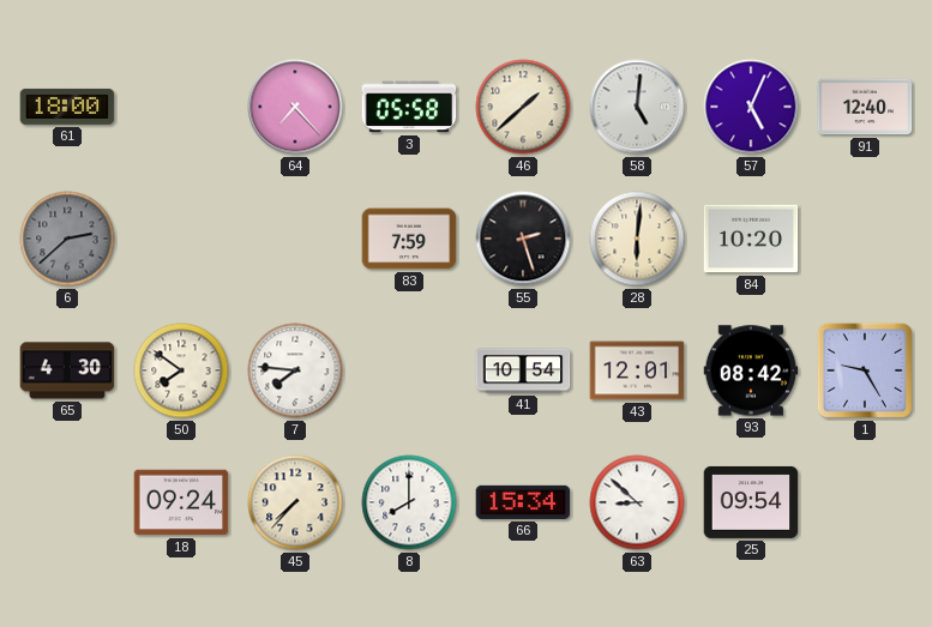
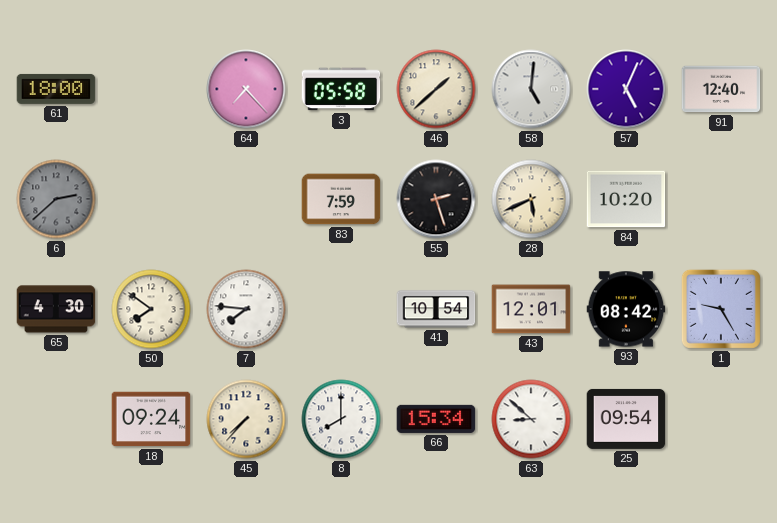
28: 6:01 -> 5:41
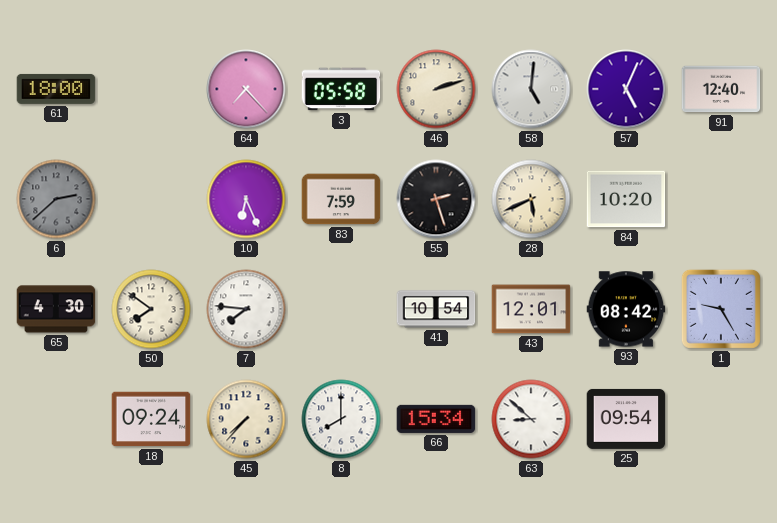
46: 1:38 -> 2:12
10: none -> 6:26
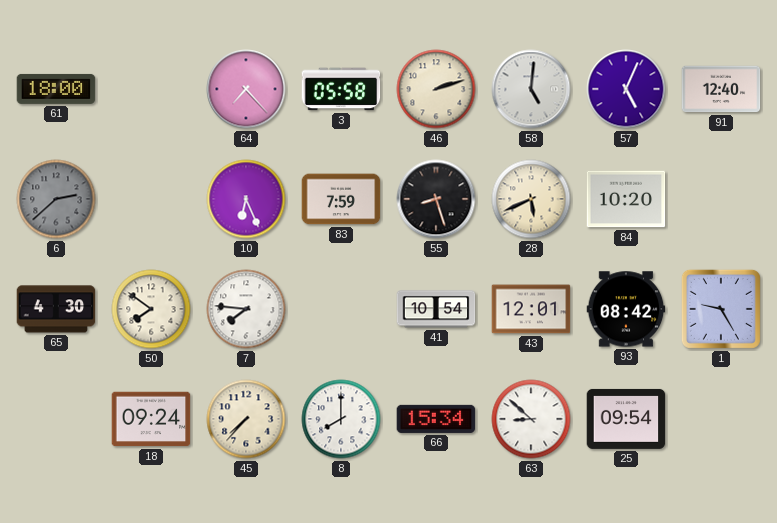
55: 2:27 -> 8:27
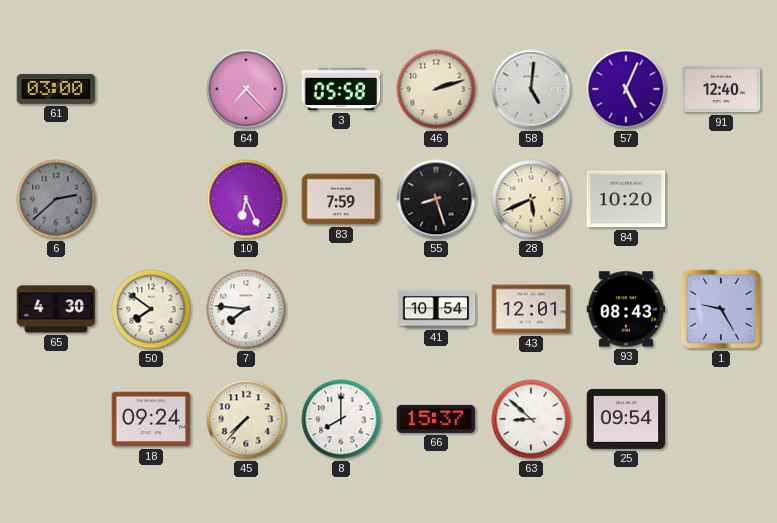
61: 18:00 -> 03:00
93: 08:42 -> 08:43
66: 15:34 -> 15:37
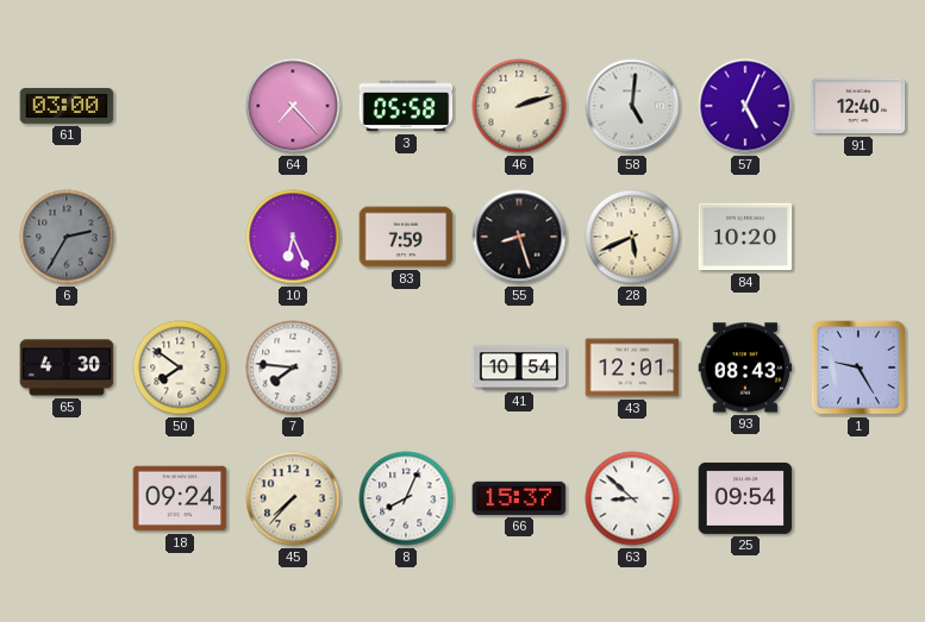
6: 2:38 -> 2:35
8: 8:00 -> 8:04
